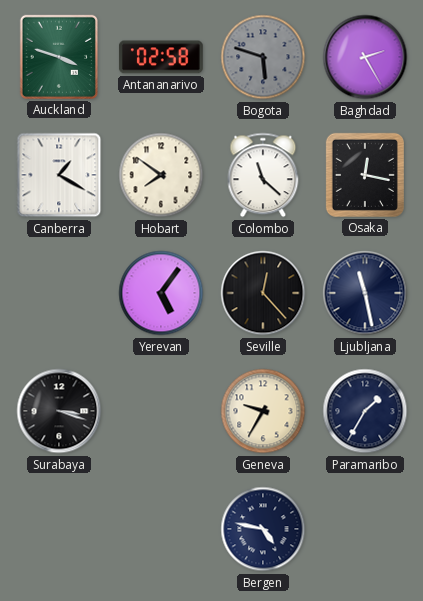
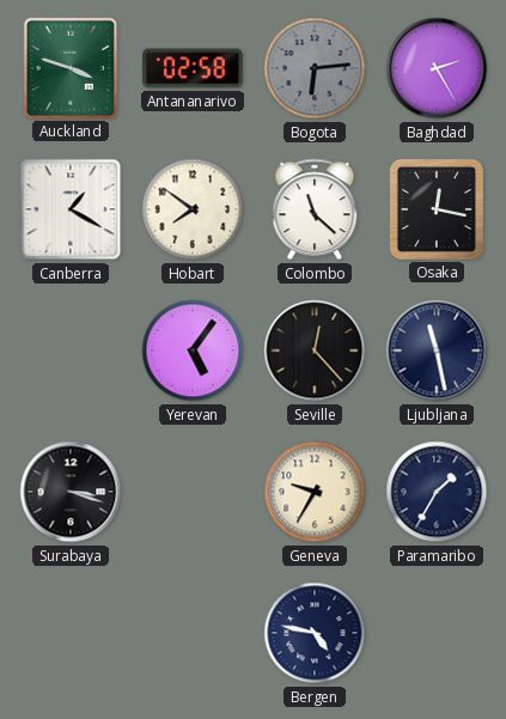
Bogota: 5:48 -> 6:14
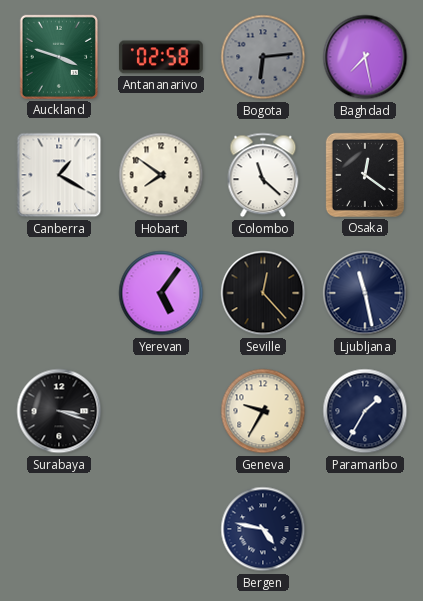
Baghdad: 2:25 -> 7:28
Osaka: 12:17 -> 12:21
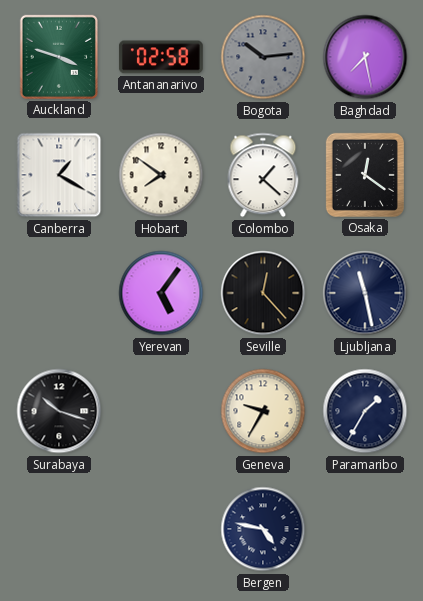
Bogota: 6:14 -> 10:14
Colombo: 11:22 -> 1:22
Surabaya: 3:18 -> 10:18
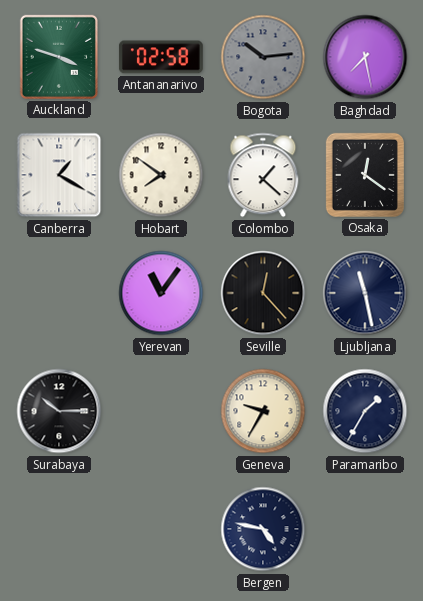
Yerevan: 5:06 -> 11:06
Surabaya: 10:18 -> 10:15
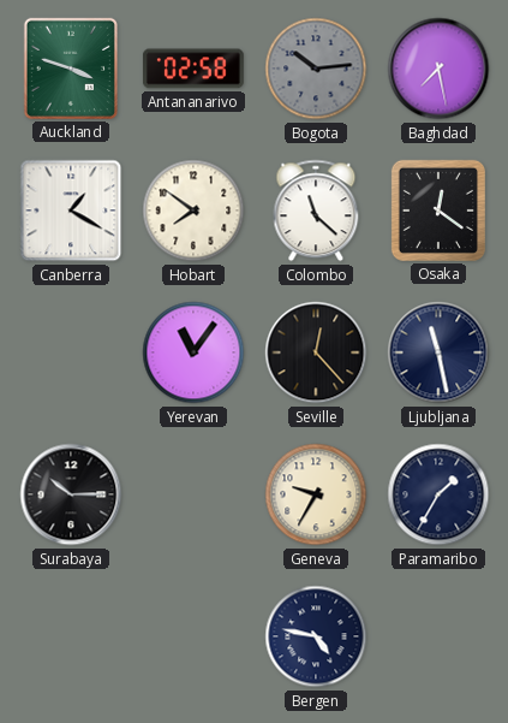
Colombo: 1:22 -> 11:22
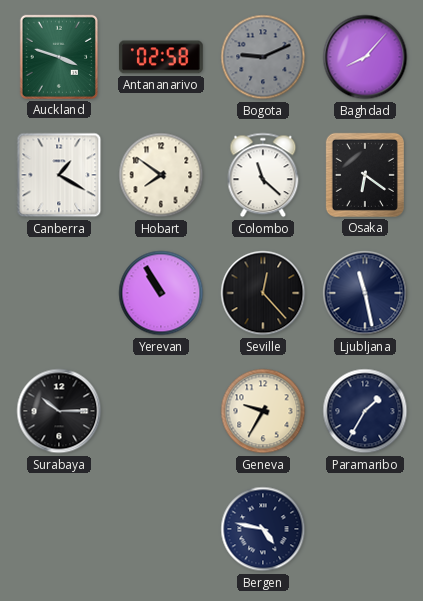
Bogota: 10:14 -> 9:11
Baghdad: 7:28 -> 8:07
Osaka: 12:21 -> 6:21
Yerevan: 11:06 -> 10:55
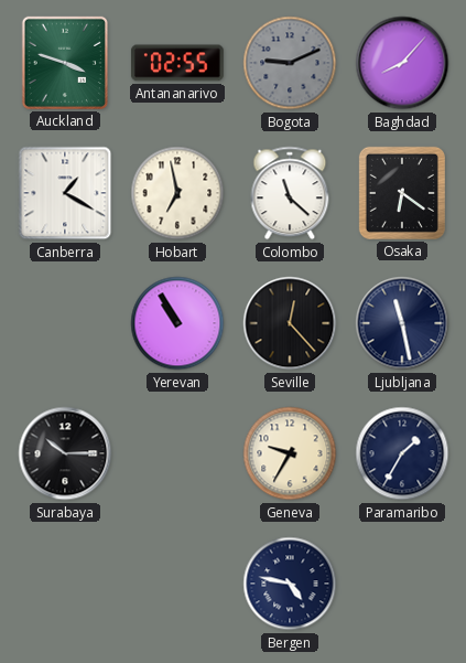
Antananarivo: 02:58 -> 02:55
Hobart: 7:51 -> 6:58
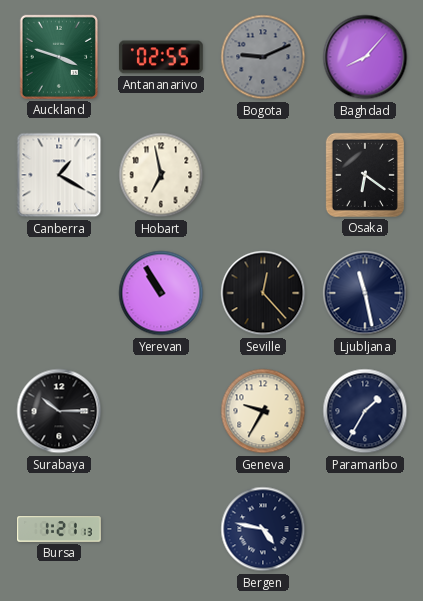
Colombo: 11:22 -> none
Bursa: none -> 1:21
